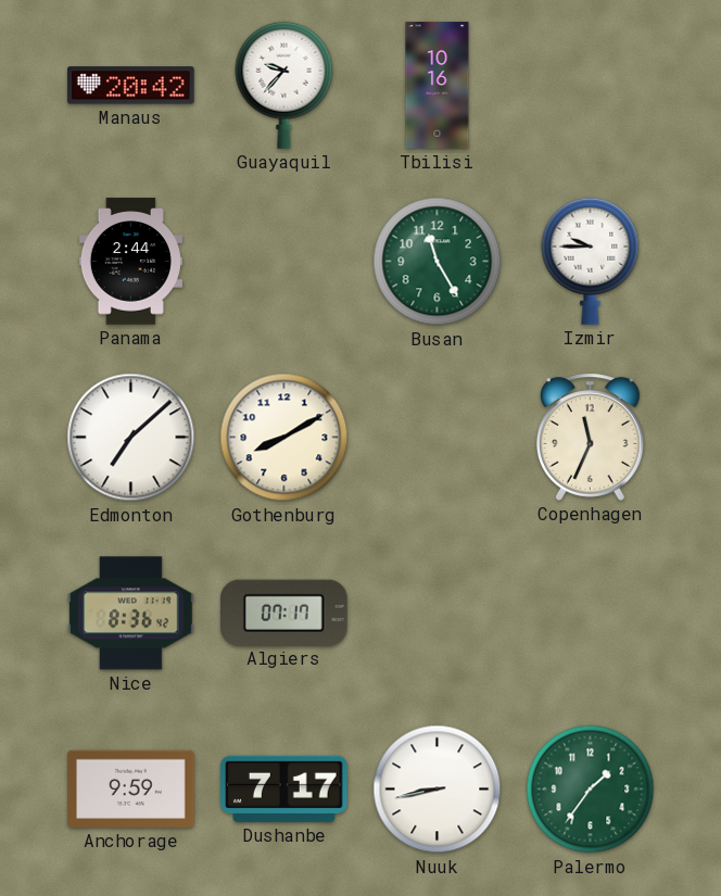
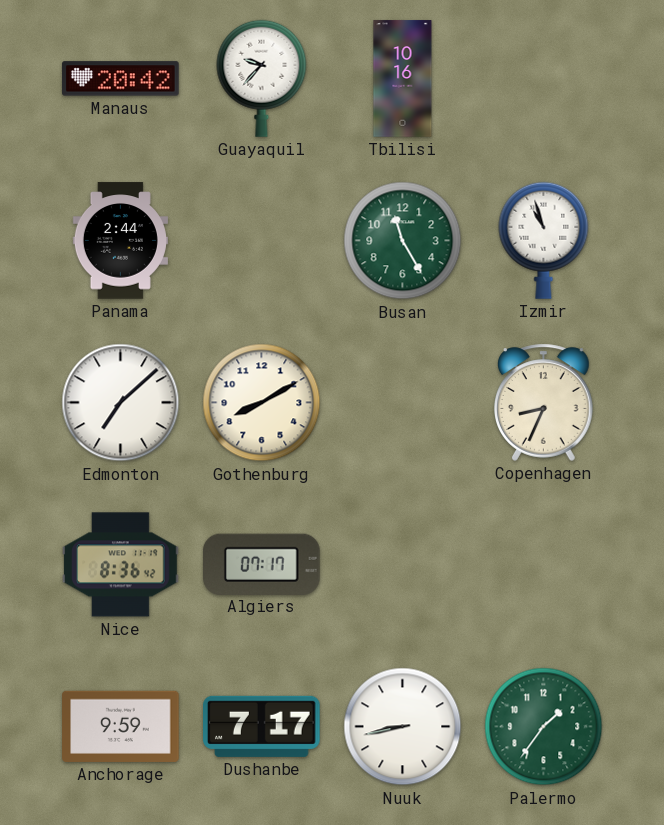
Izmir: 9:45 -> 10:57
Copenhagen: 11:34 -> 8:34
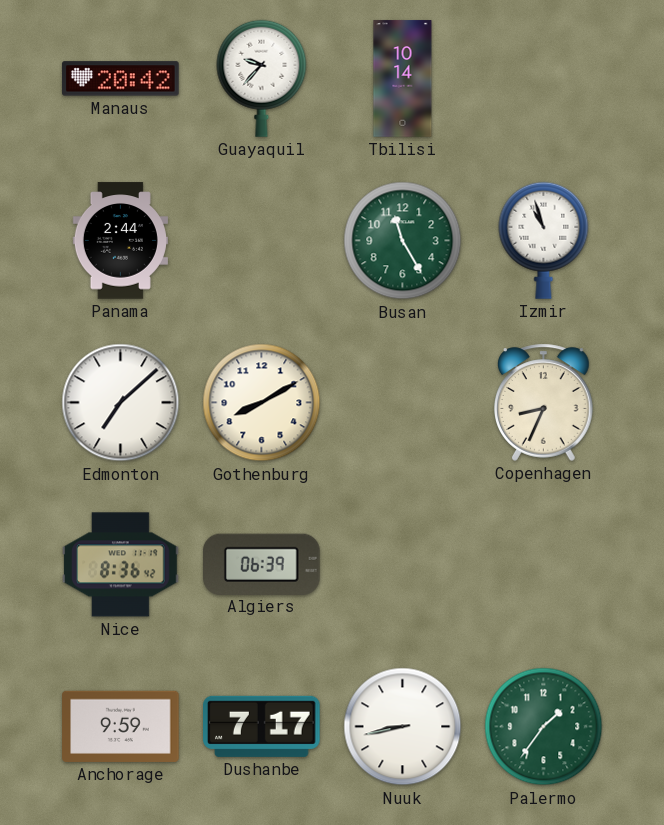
Tbilisi: 10:16 -> 10:14
Algiers: 07:17 -> 06:39
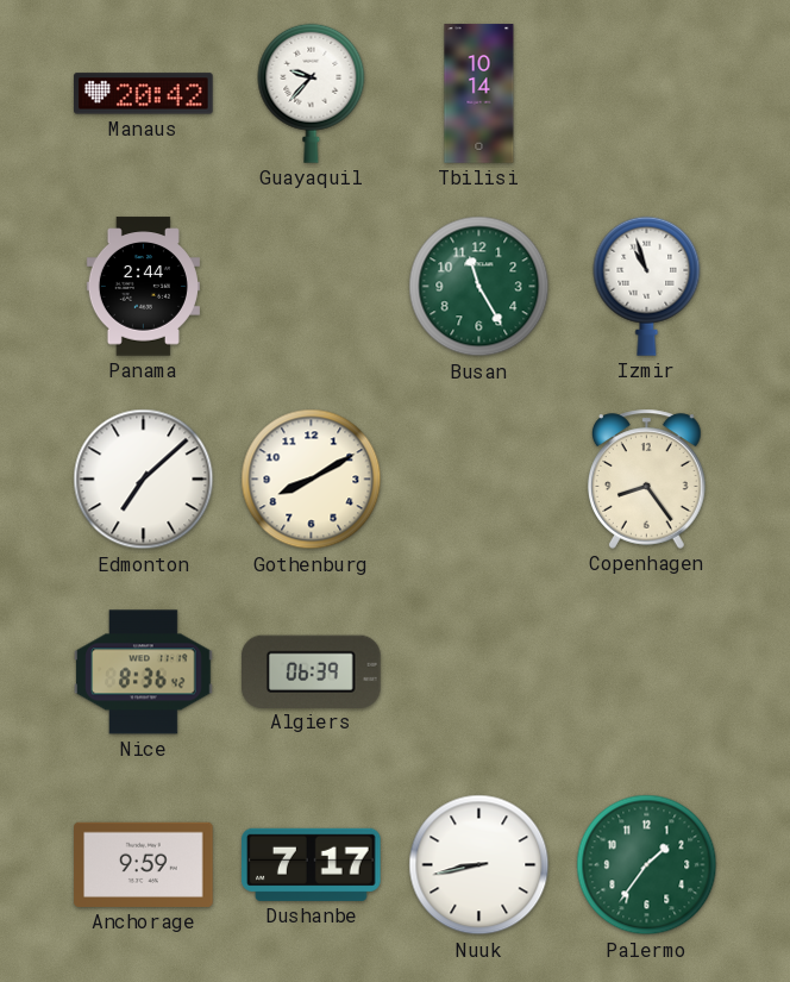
Copenhagen: 8:34 -> 8:24
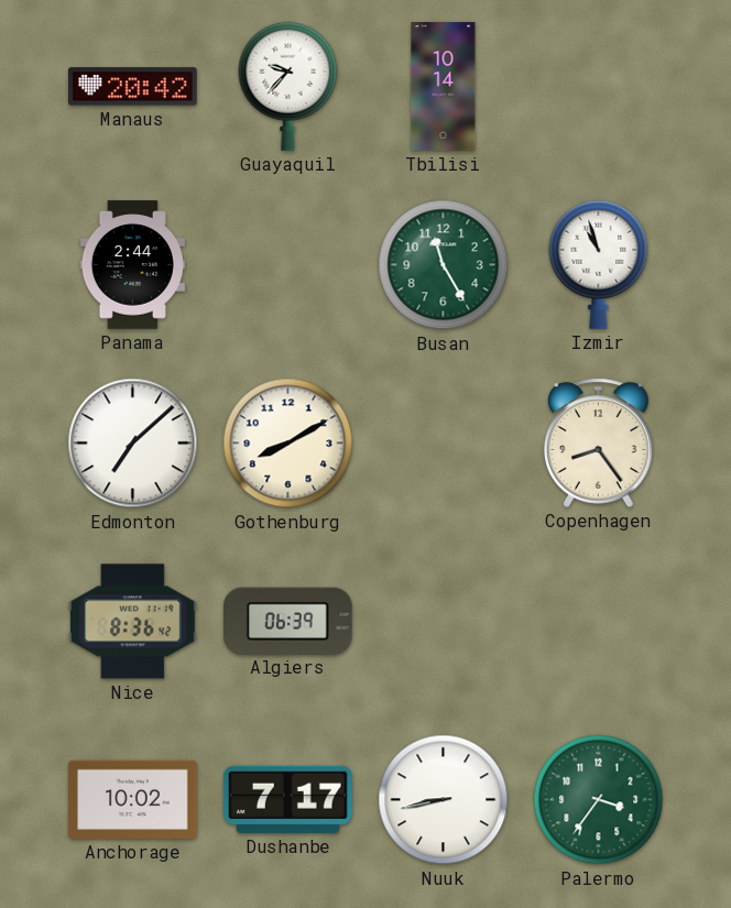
Anchorage: 9:59 -> 10:02
Palermo: 1:36 -> 3:36
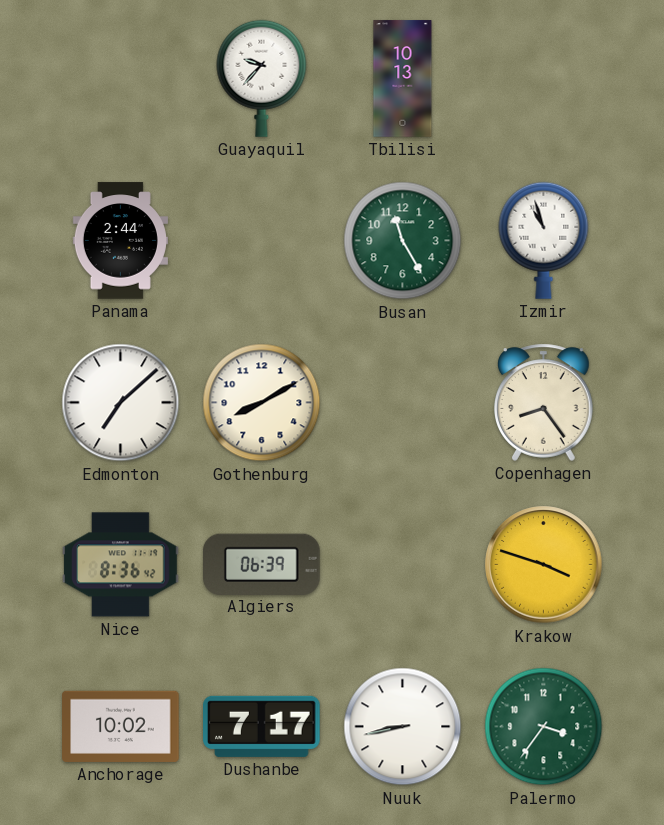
Manaus: 20:42 -> none
Tbilisi: 10:14 -> 10:13
Krakow: none -> 3:48
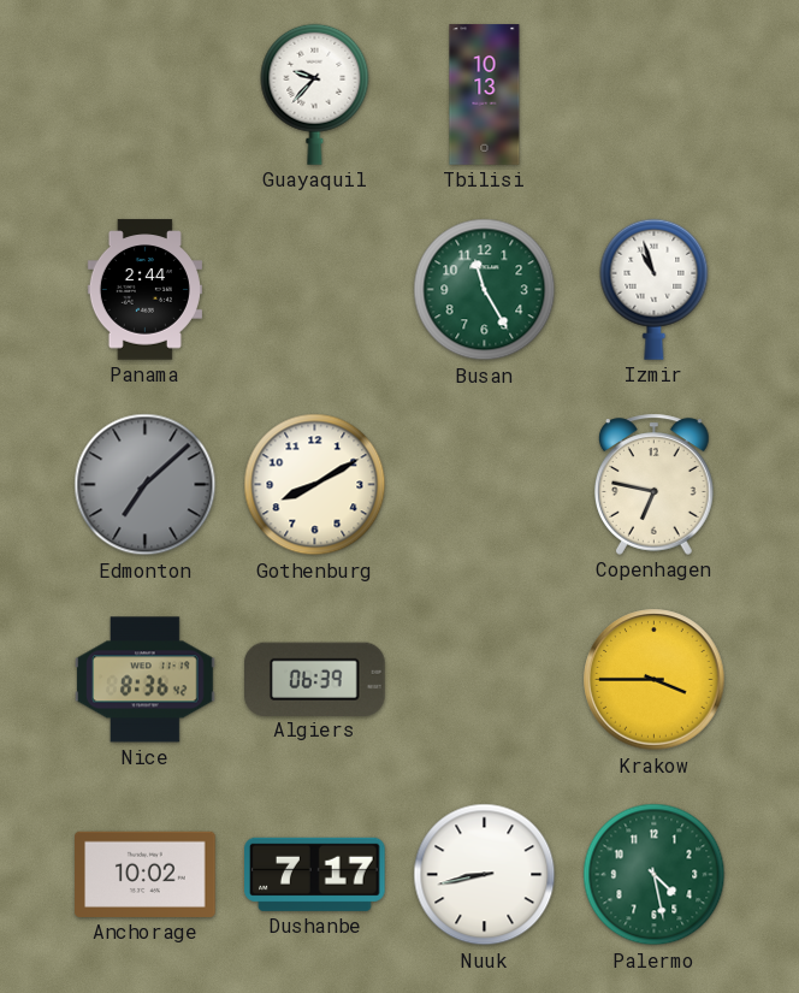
Edmonton dial: white -> grey
Copenhagen: 8:24 -> 6:47
Krakow: 3:48 -> 3:45
Palermo: 3:36 -> 4:28
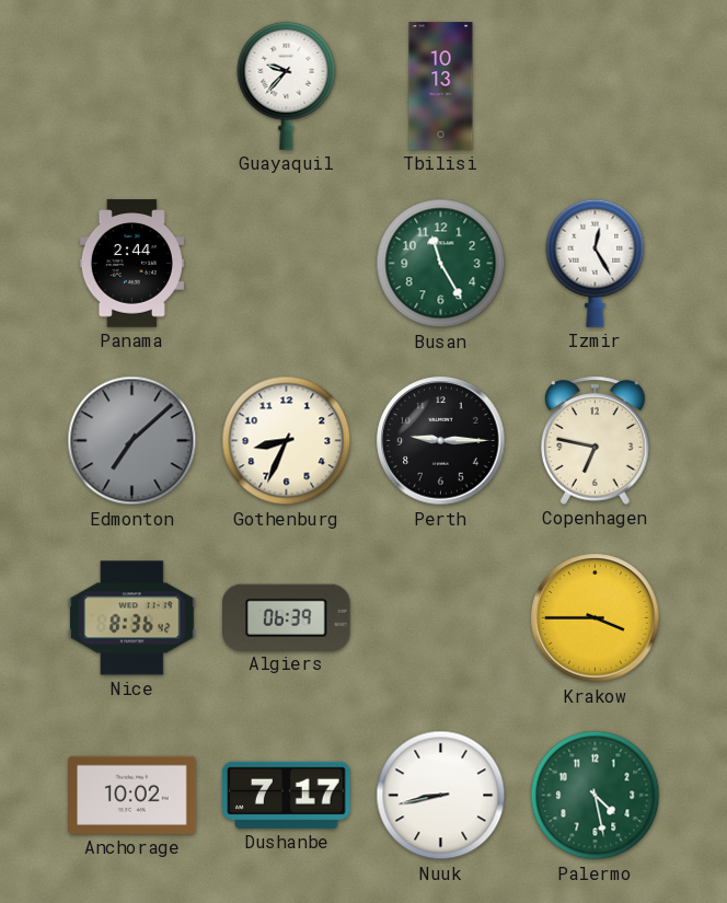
Izmir: 10:57 -> 12:25
Gothenburg: 8:10 -> 8:34
Perth: none -> 9:15
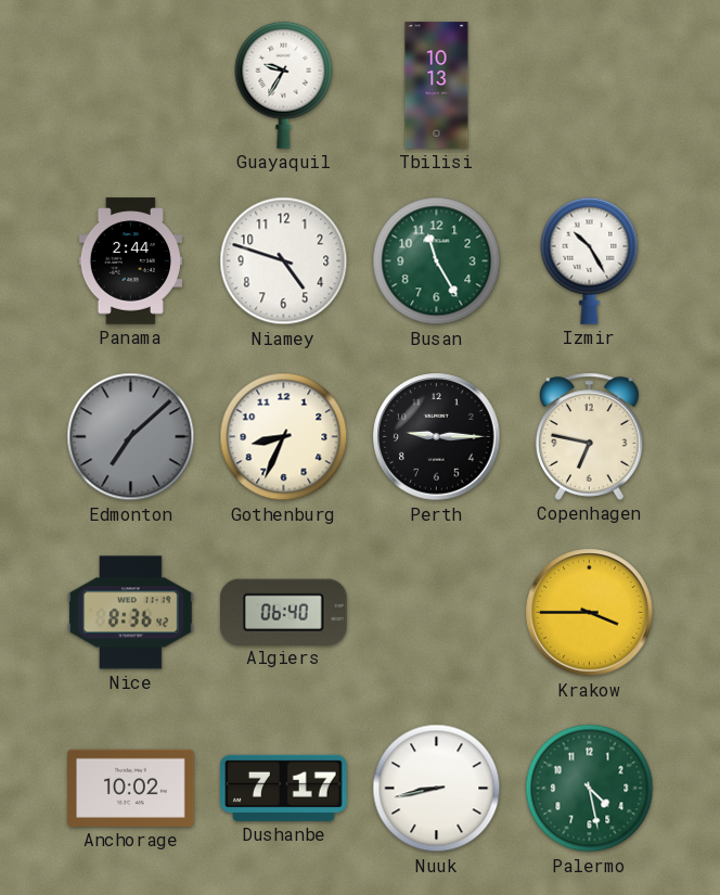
Guayaquil: 9:37 -> 9:35
Niamey: none -> 4:48
Izmir: 12:25 -> 10:25
Algiers: 06:39 -> 06:40
